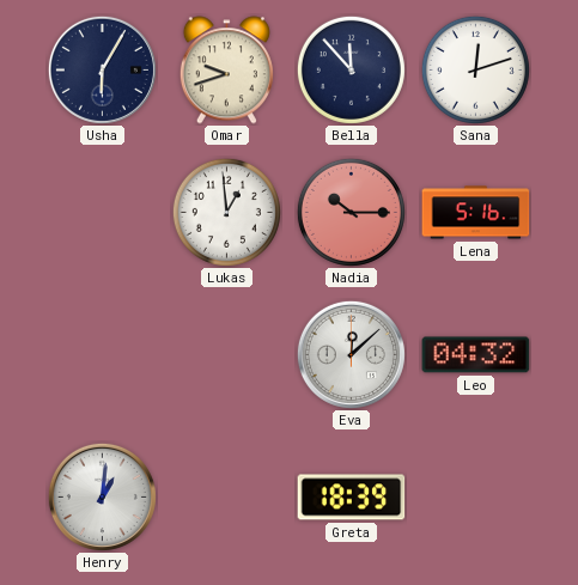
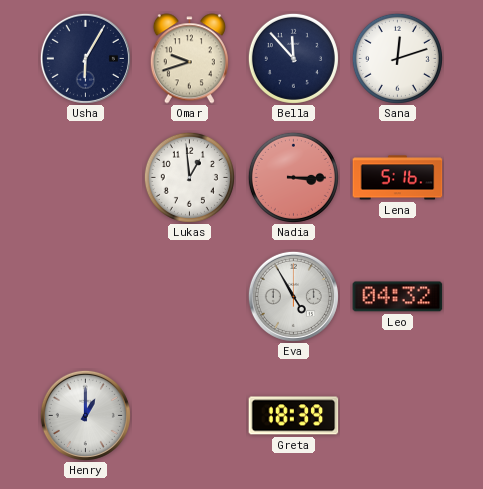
Nadia: 10:15 -> 3:15
Eva: 12:08 -> 4:55
Henry: 1:01 -> 1:00
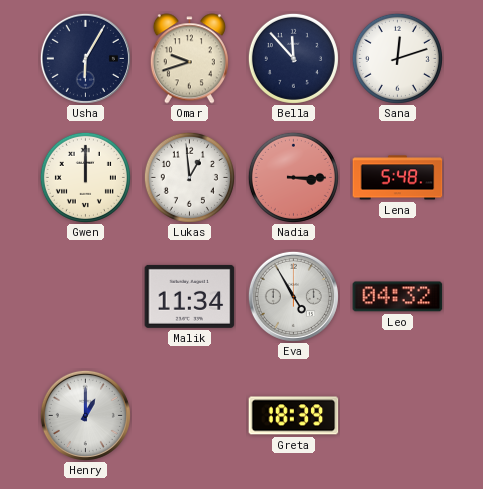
Gwen: none -> 12:00
Lena: 5:16 -> 5:48
Malik: none -> 11:34
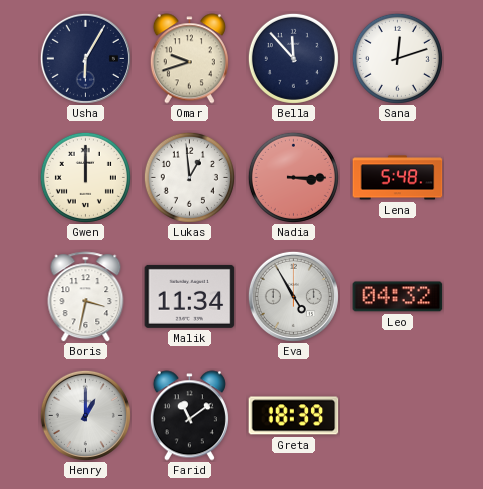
Boris: none -> 3:32
Farid: none -> 11:09
